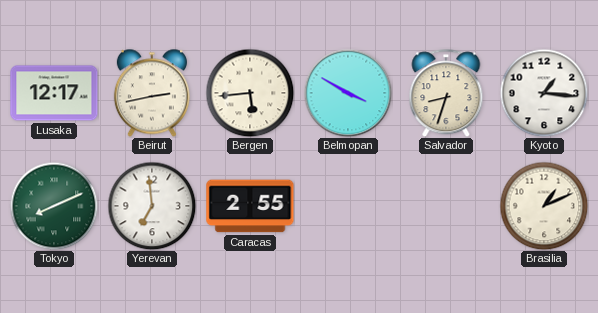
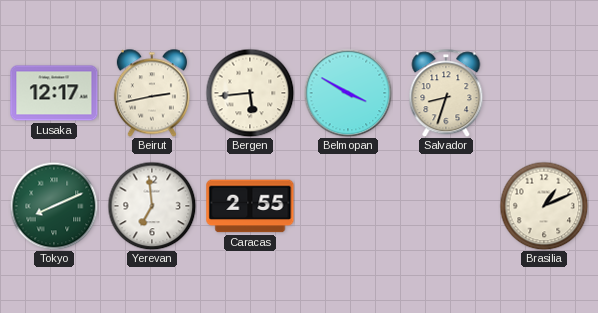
Kyoto: 1:16 -> none
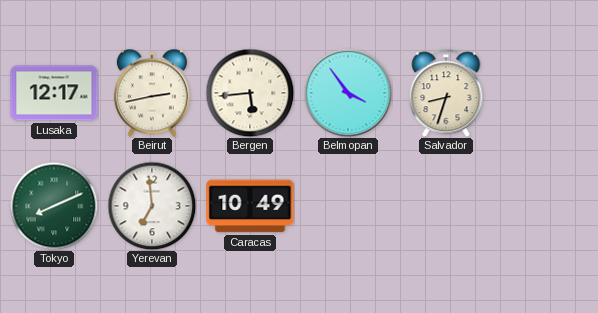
Belmopan: 3:50 -> 3:54
Caracas: 2:55 -> 10:49
Brasilia: 1:11 -> none
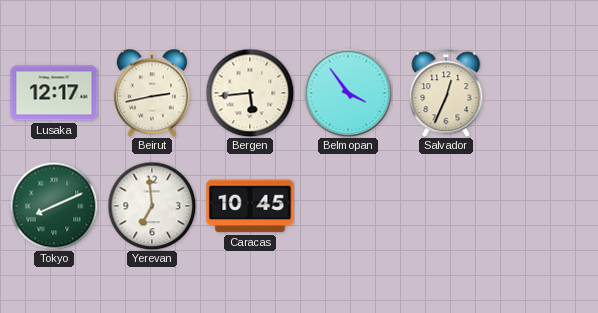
Salvador: 8:33 -> 12:34
Caracas: 10:49 -> 10:45
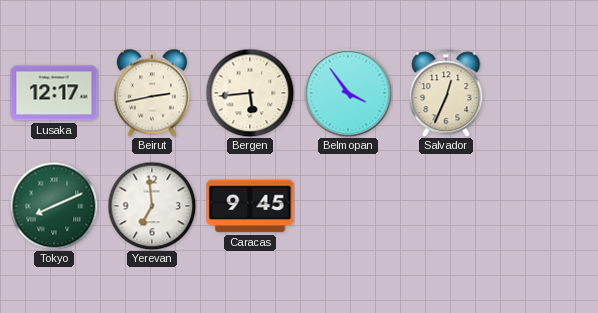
Caracas: 10:45 -> 9:45
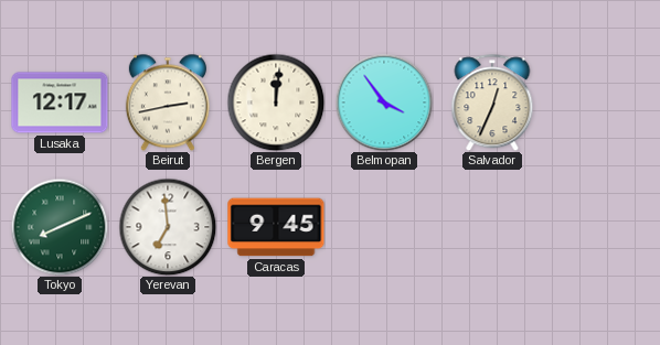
Bergen: 5:44 -> 12:01
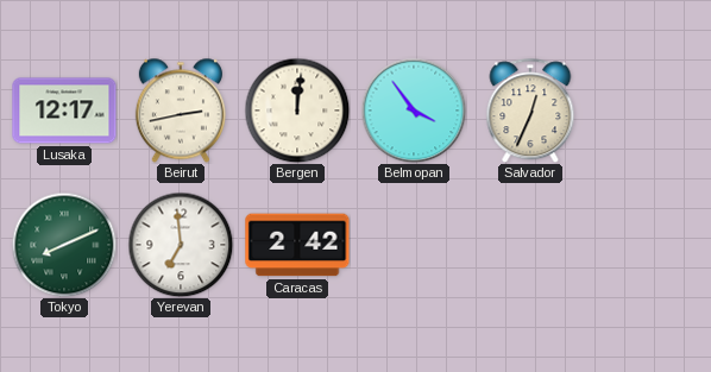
Caracas: 9:45 -> 2:42
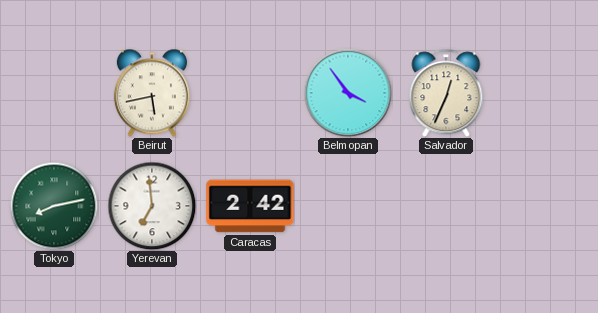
Lusaka: 12:17 -> none
Beirut: 2:43 -> 5:43
Bergen: 12:01 -> none
Tokyo: 8:11 -> 8:13
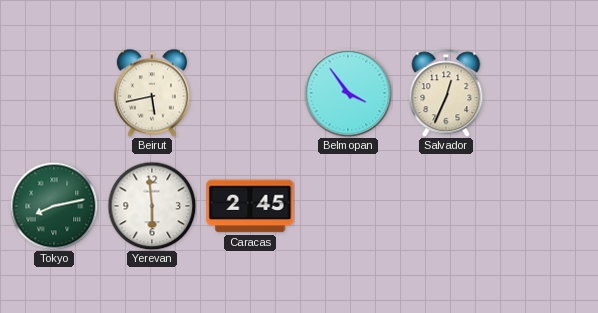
Yerevan: 6:59 -> 5:59
Caracas: 2:42 -> 2:45
